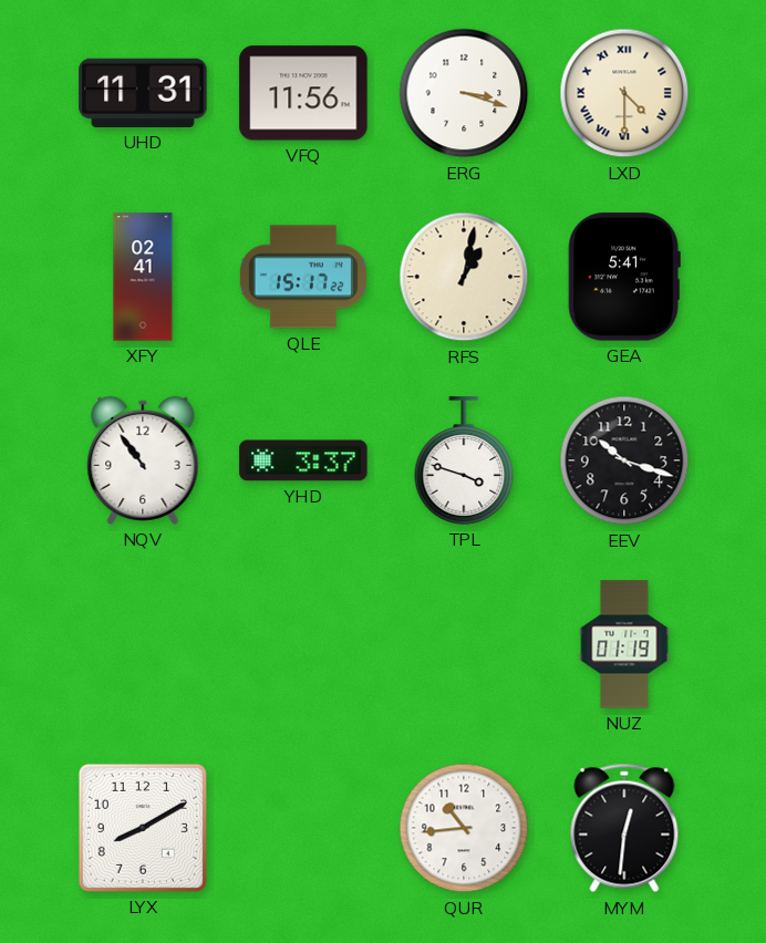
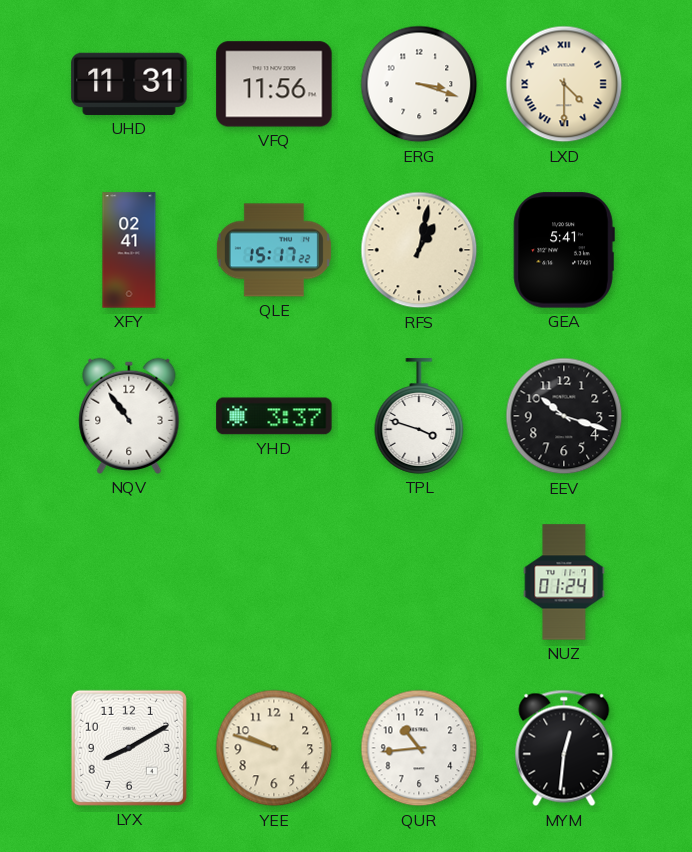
NUZ: 01:19 -> 01:24
YEE: none -> 9:48
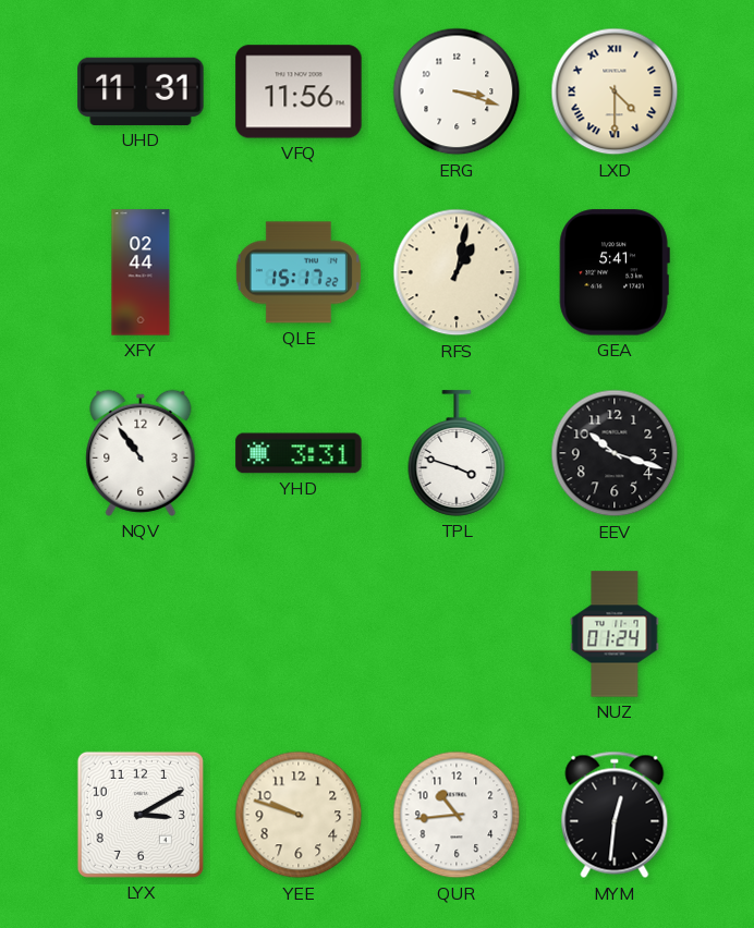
XFY: 02:41 -> 02:44
YHD: 3:37 -> 3:31
LYX: 8:10 -> 3:10
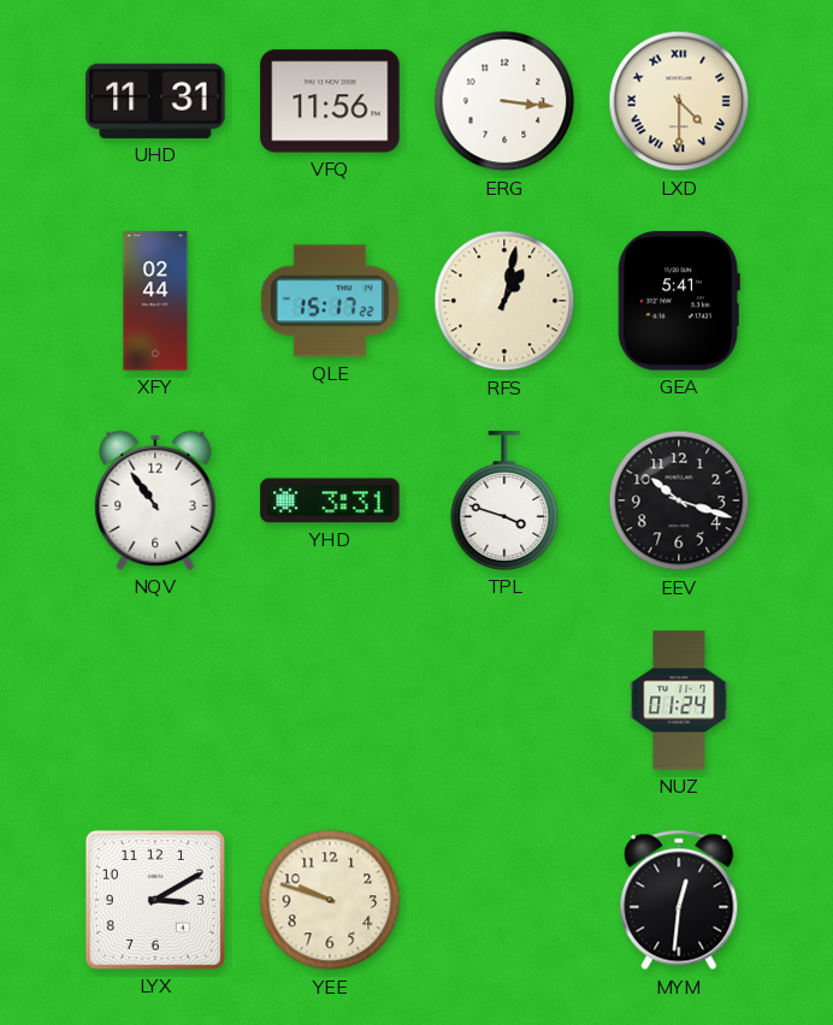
ERG: 3:18 -> 3:16
QUR: 10:44 -> none
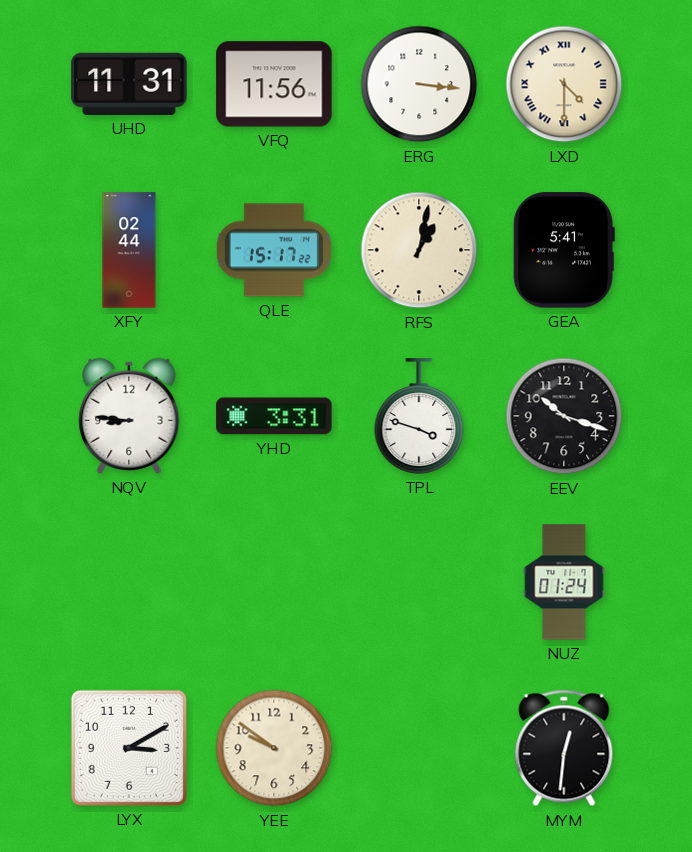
NQV: 10:54 -> 8:46
YEE: 9:48 -> 9:51
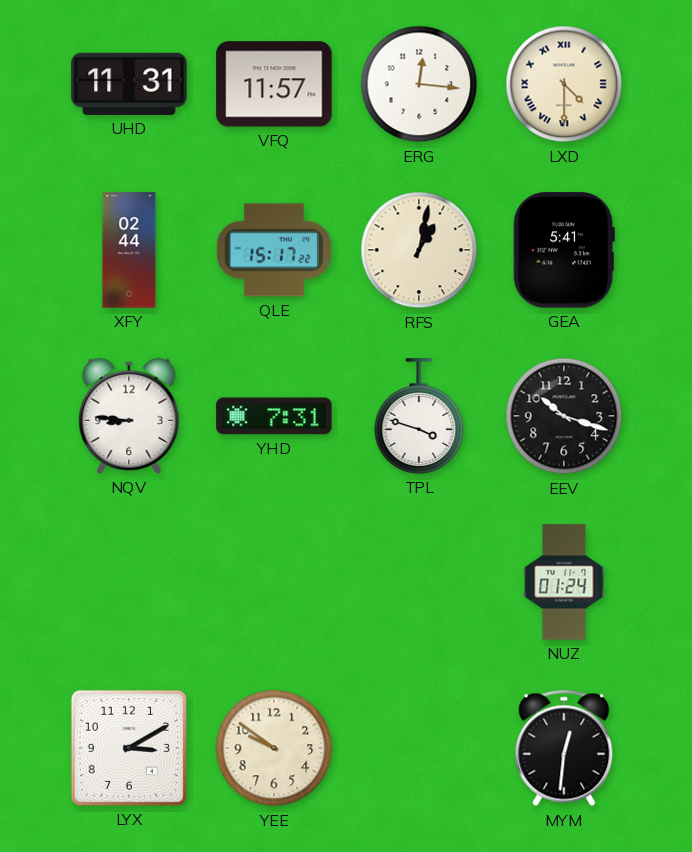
VFQ: 11:56 -> 11:57
ERG: 3:16 -> 12:16
YHD: 3:31 -> 7:31
